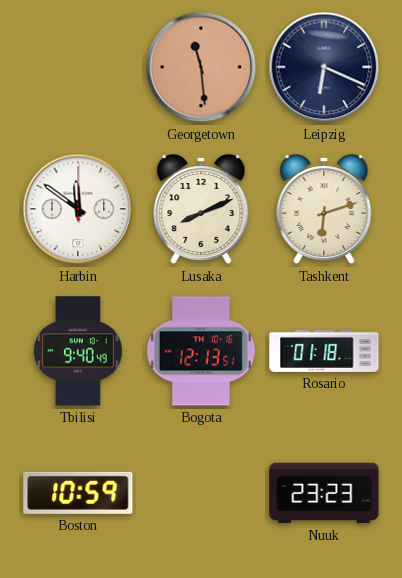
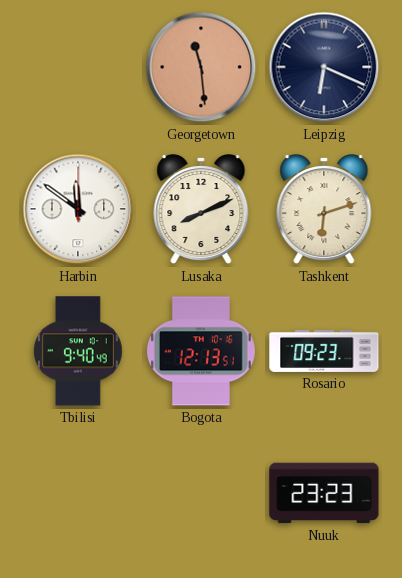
Rosario: 01:18 -> 09:23
Boston: 10:59 -> none
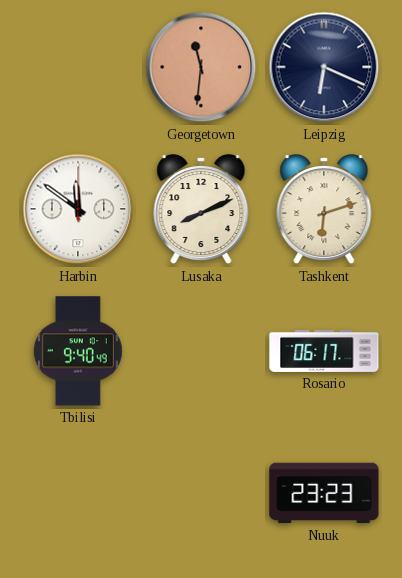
Georgetown: 11:29 -> 11:31
Bogota: 12:13 -> none
Rosario: 09:23 -> 06:17
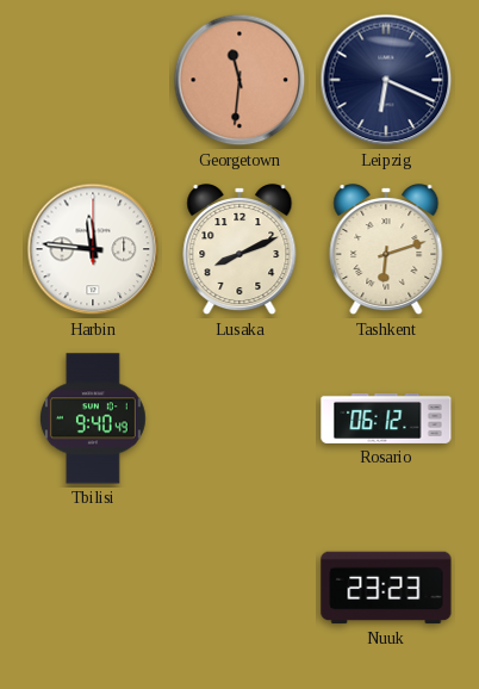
Harbin: 11:51 -> 11:46
Rosario: 06:17 -> 06:12
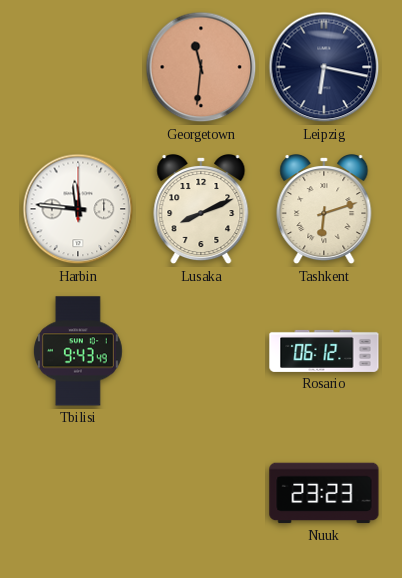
Leipzig: 6:19 -> 6:17
Tbilisi: 9:40 -> 9:43
